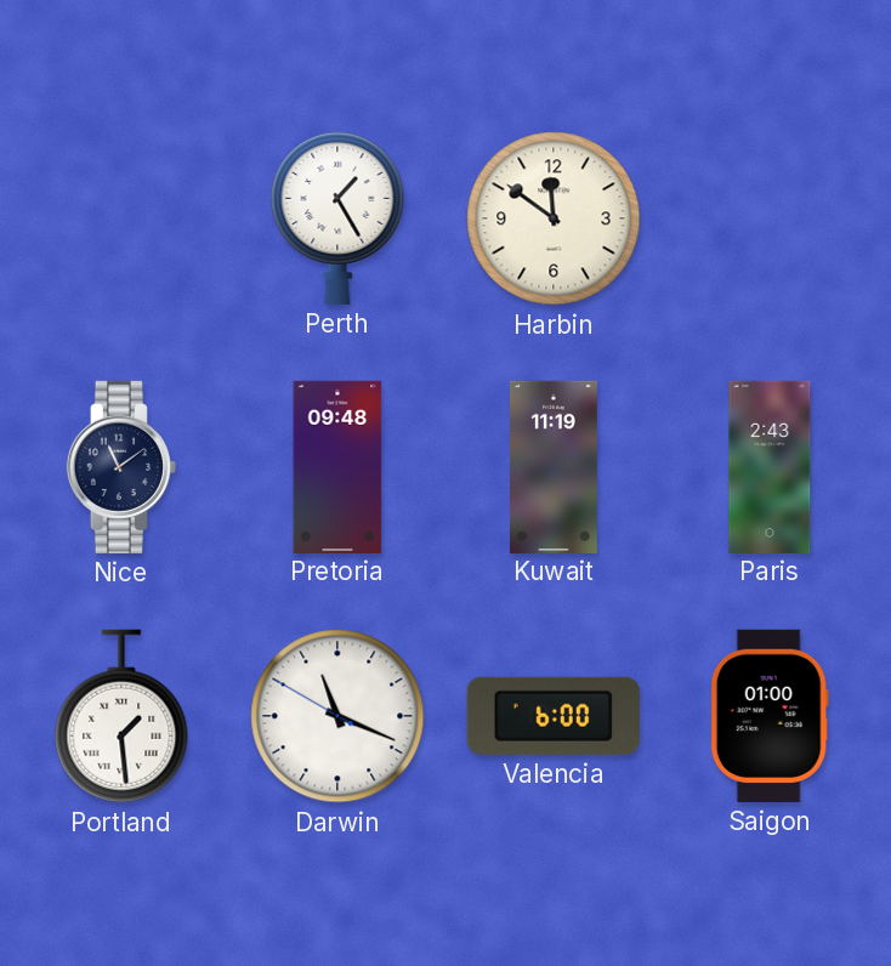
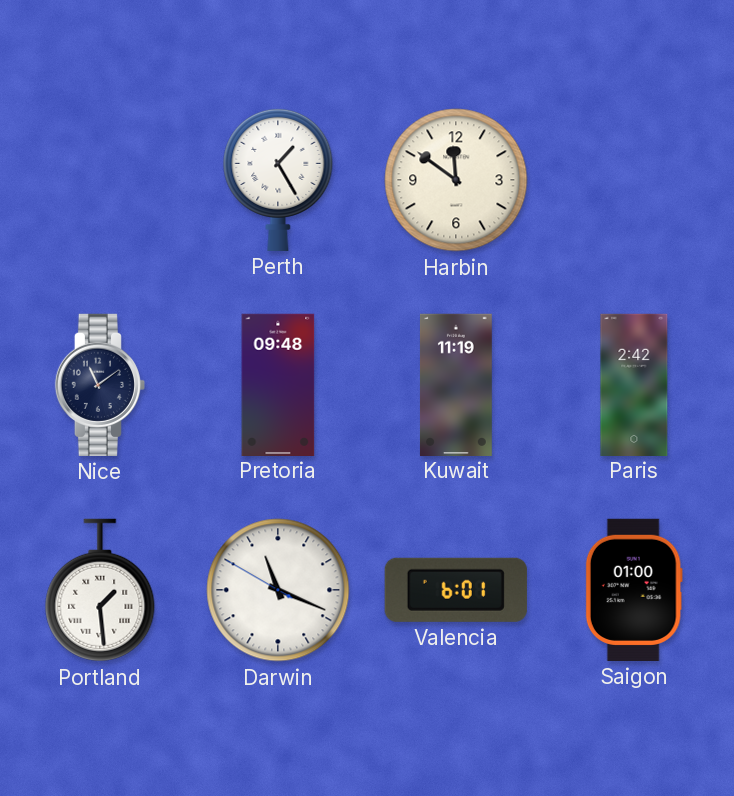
Paris: 2:43 -> 2:42
Valencia: 6:00 -> 6:01
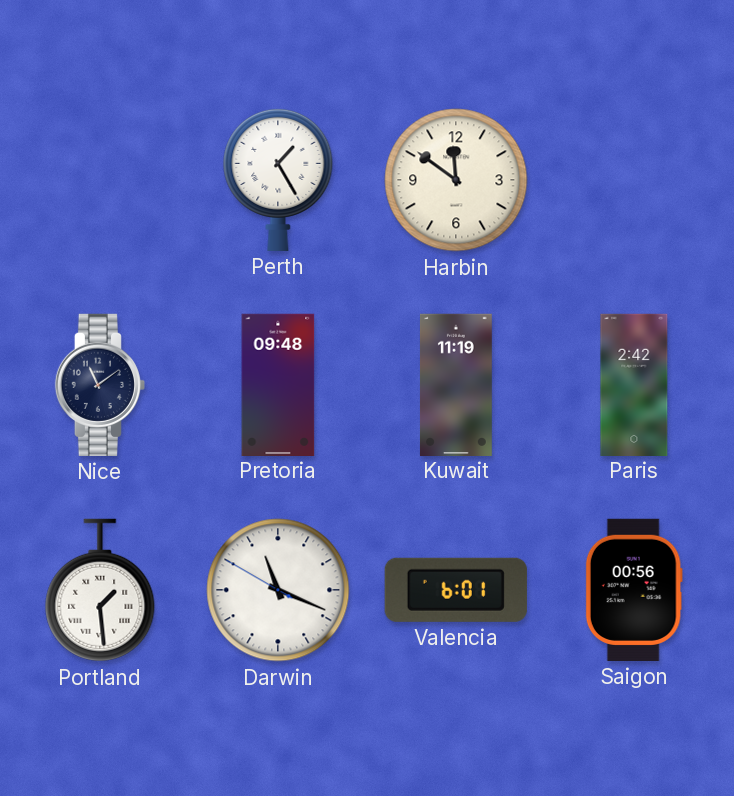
Saigon: 01:00 -> 00:56
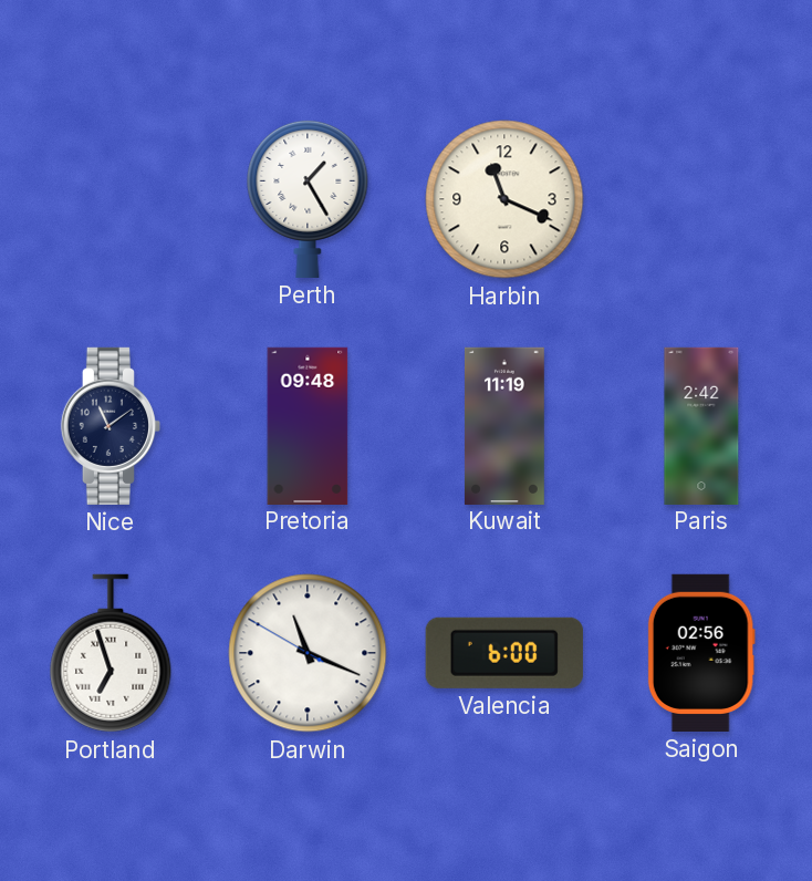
Harbin: 11:51 -> 11:19
Portland: 1:29 -> 6:57
Valencia: 6:01 -> 6:00
Saigon: 00:56 -> 02:56
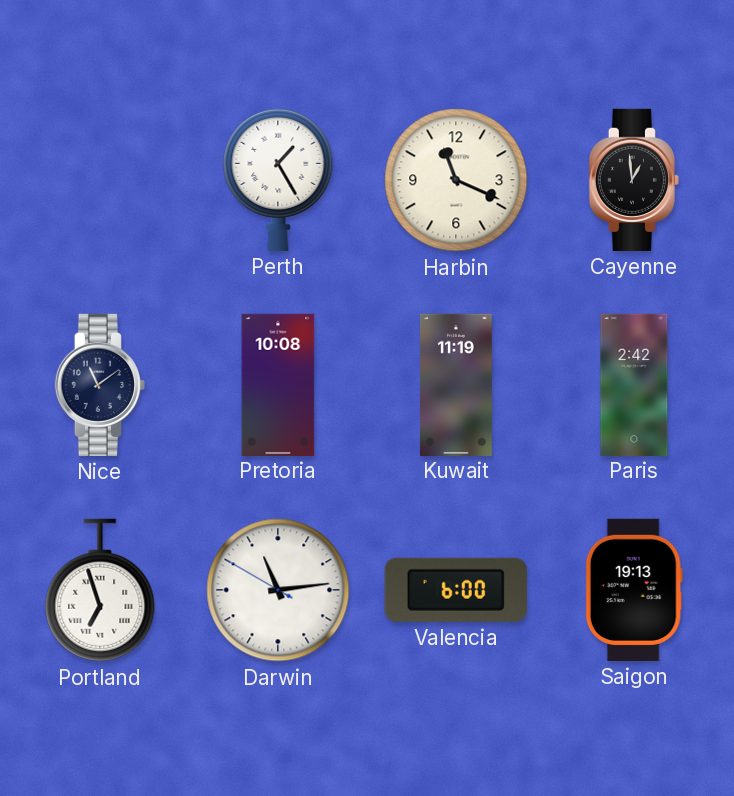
Cayenne: none -> 12:59
Pretoria: 09:48 -> 10:08
Darwin: 11:18 -> 11:13
Saigon: 02:56 -> 19:13
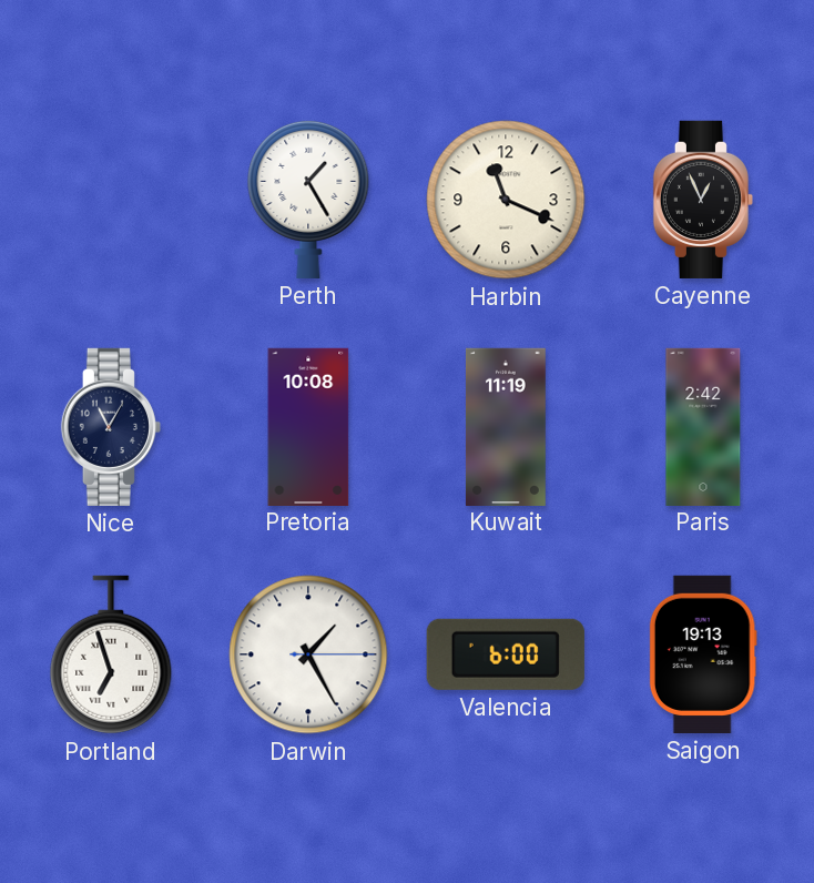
Cayenne: 12:59 -> 12:56
Nice: 11:09 -> 11:05
Darwin: 11:13 -> 1:25
